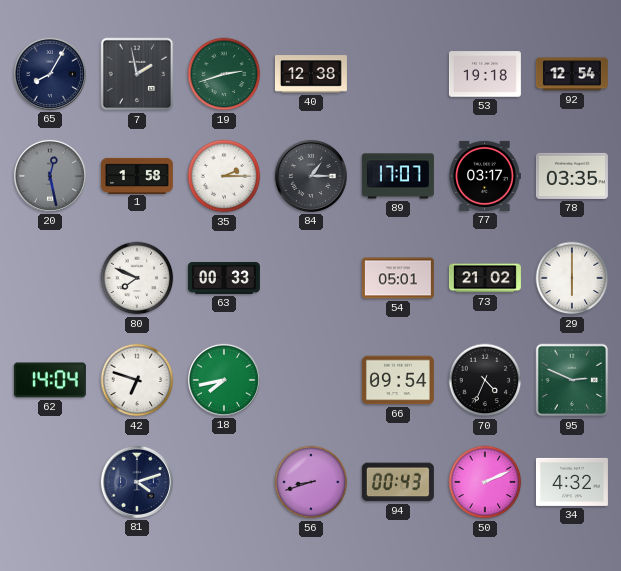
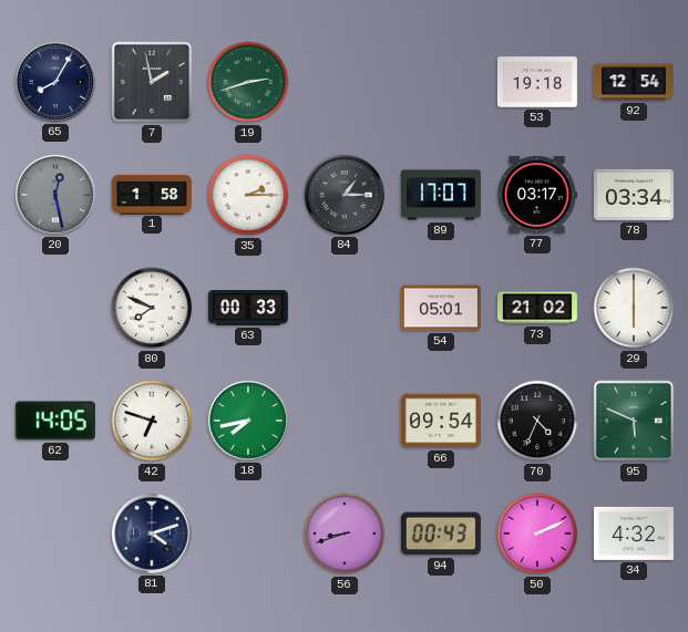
40: 12:38 -> none
78: 03:35 -> 03:34
62: 14:04 -> 14:05
95: 2:49 -> 5:49
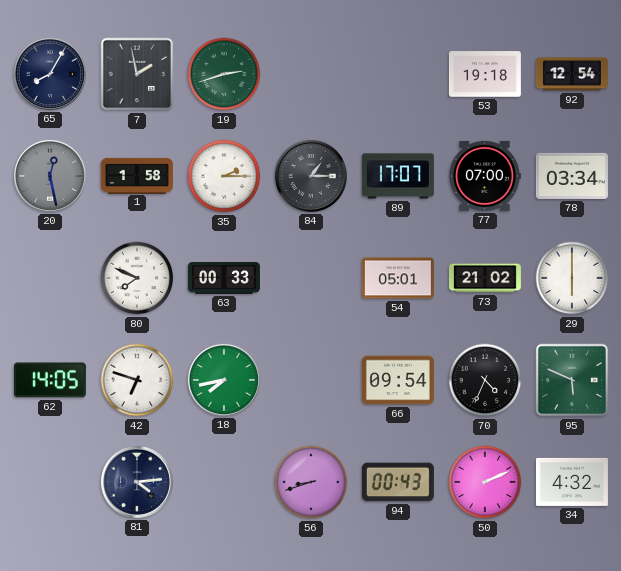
77: 03:17 -> 07:00
81: 4:12 -> 4:14
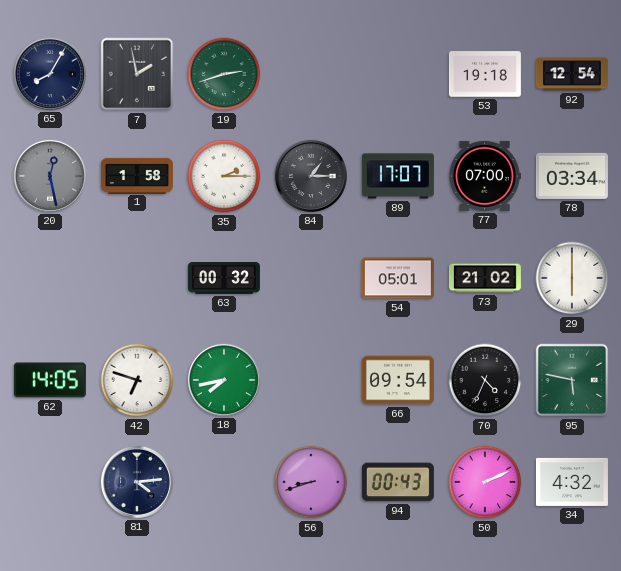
80: 7:49 -> none
63: 00:33 -> 00:32
95: 5:49 -> 5:47
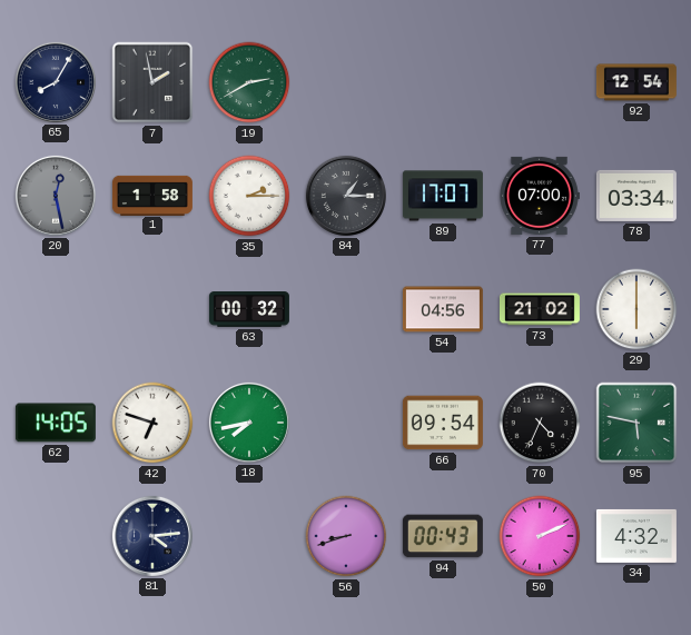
19: 2:42 -> 2:40
53: 19:18 -> none
54: 05:01 -> 04:56
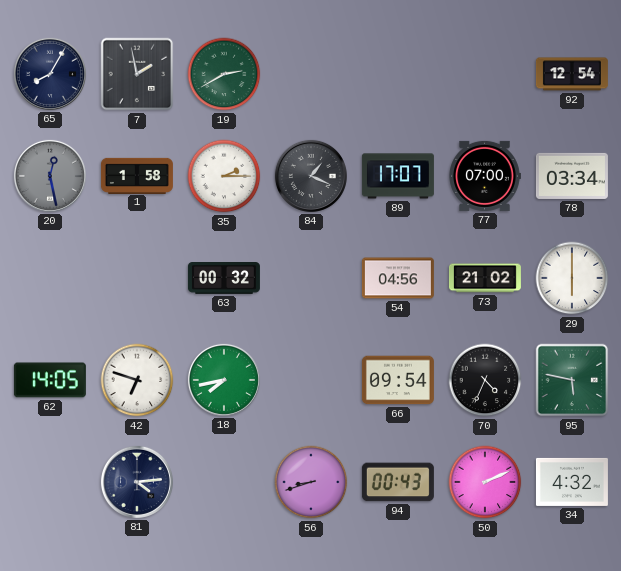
84: 1:15 -> 1:19
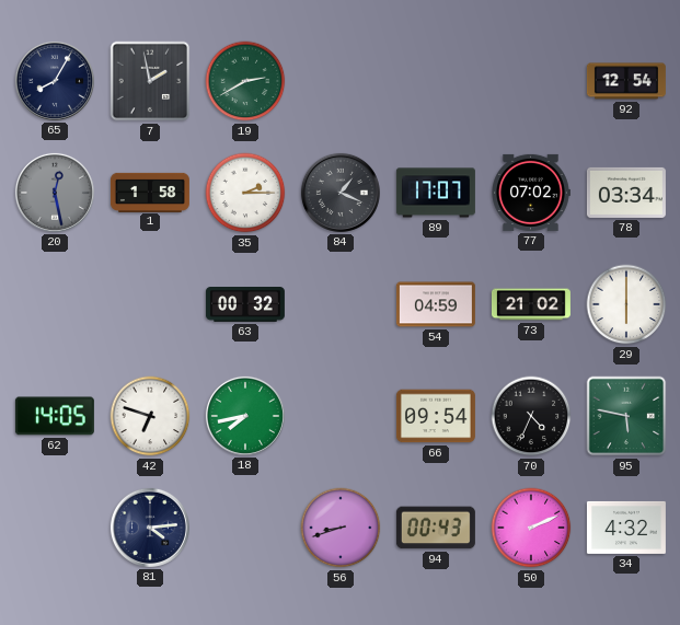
77: 07:00 -> 07:02
54: 04:56 -> 04:59
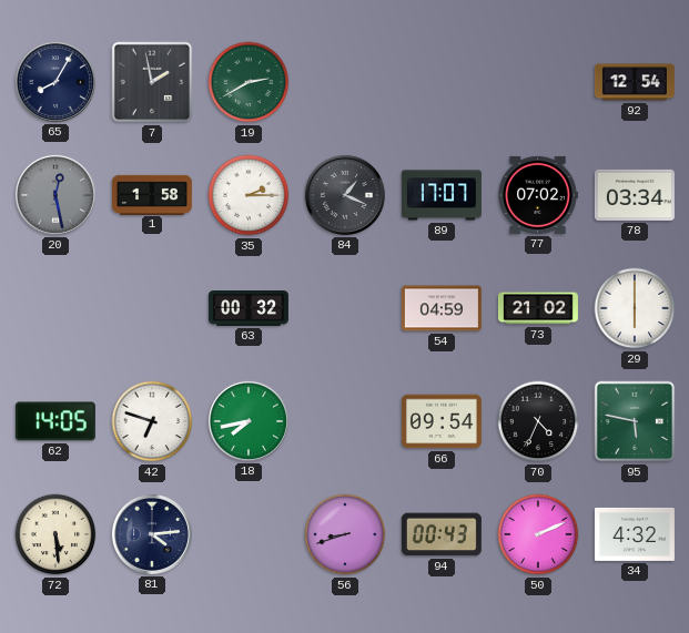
72: none -> 5:29
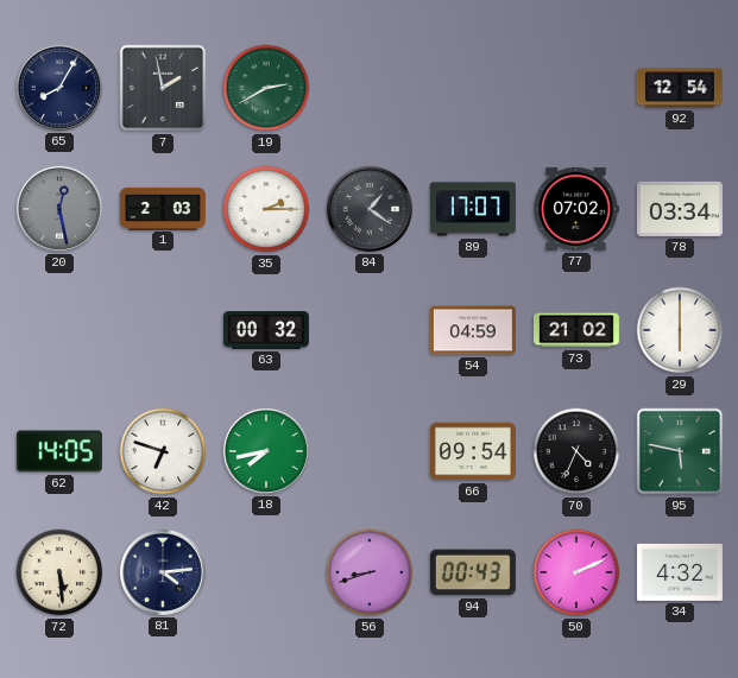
1: 1:58 -> 2:03
84: 1:19 -> 1:21
